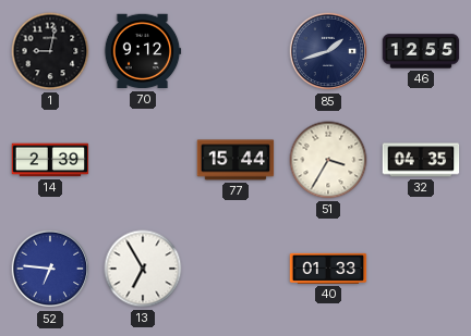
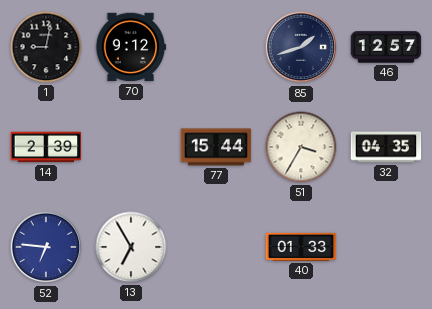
46: 12:55 -> 12:57
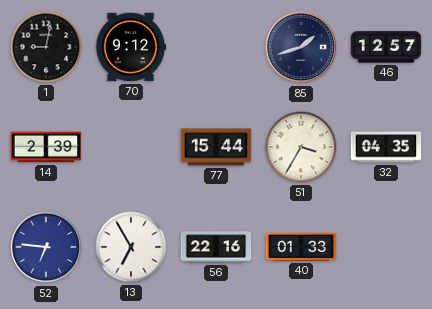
56: none -> 22:16
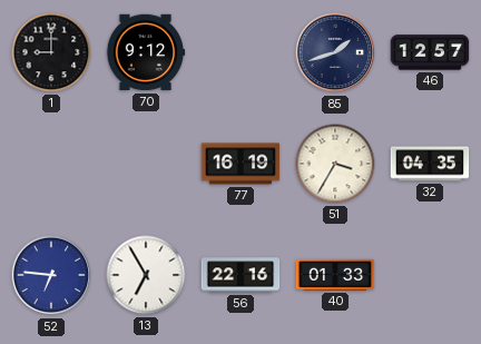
1: 9:02 -> 9:00
14: 2:39 -> none
77: 15:44 -> 16:19
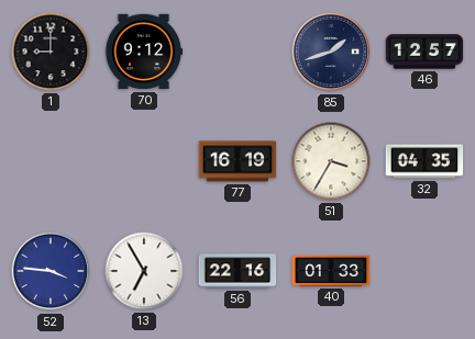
52: 6:46 -> 3:46
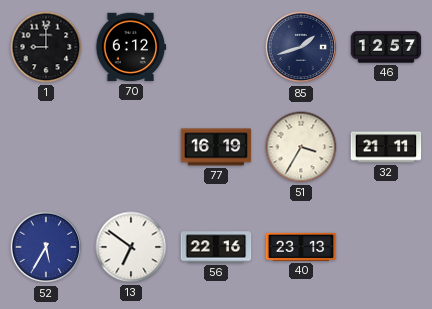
70: 9:12 -> 6:12
32: 04:35 -> 21:11
52: 3:46 -> 5:35
13: 6:55 -> 6:51
40: 01:33 -> 23:13
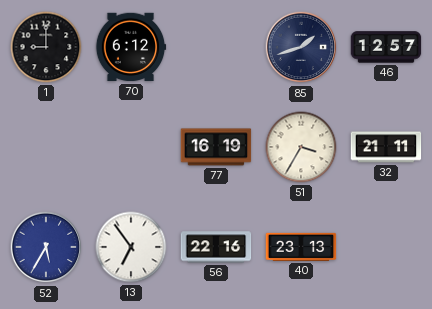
13: 6:51 -> 6:54
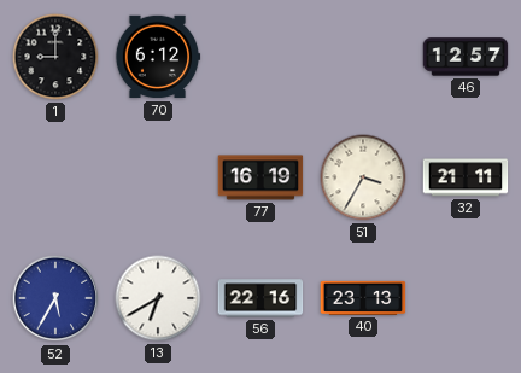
85: 1:42 -> none
13: 6:54 -> 6:40
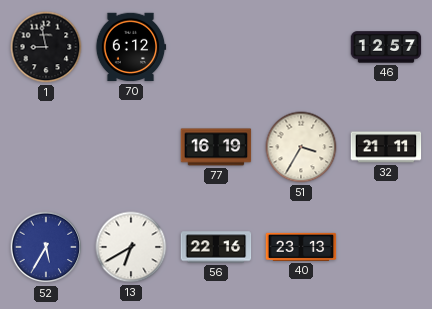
1: 9:00 -> 8:58
